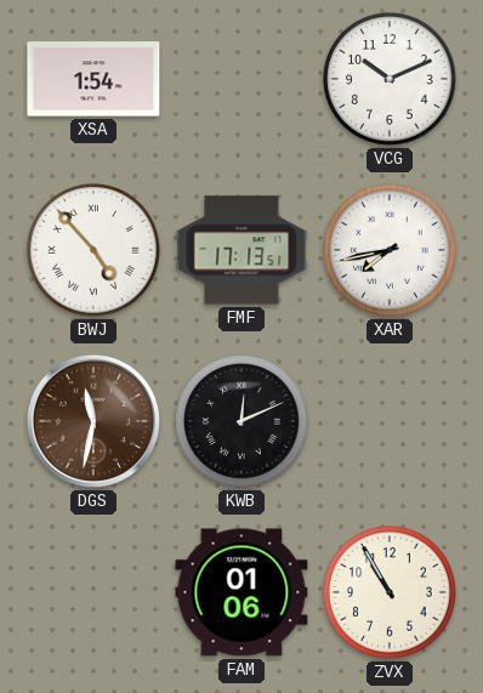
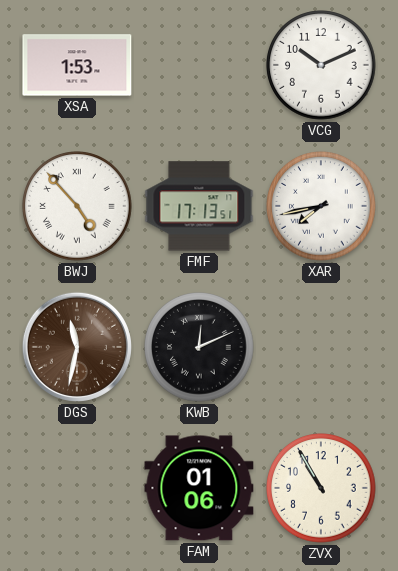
XSA: 1:54 -> 1:53
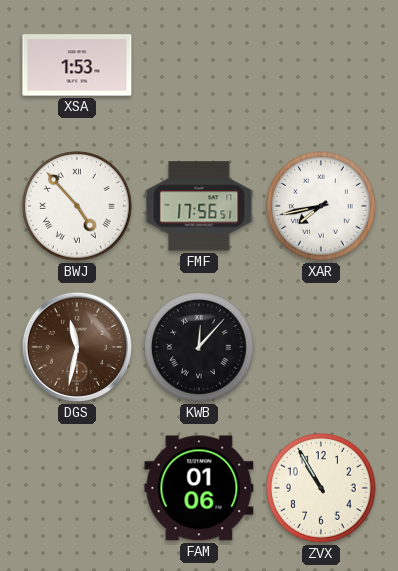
VCG: 10:11 -> none
FMF: 17:13 -> 17:56
KWB: 12:11 -> 12:07
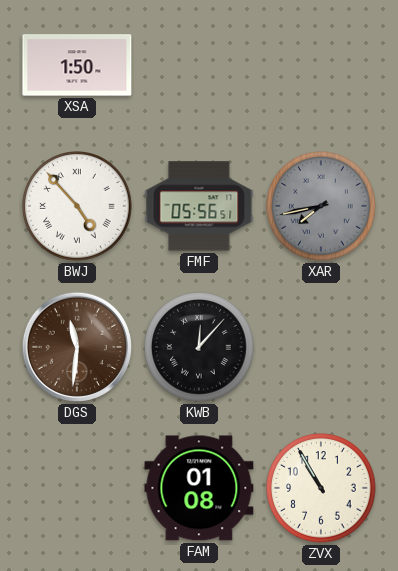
XSA: 1:53 -> 1:50
FMF: 17:56 -> 05:56
XAR dial: white -> grey
DGS: 11:32 -> 11:31
FAM: 01:06 -> 01:08
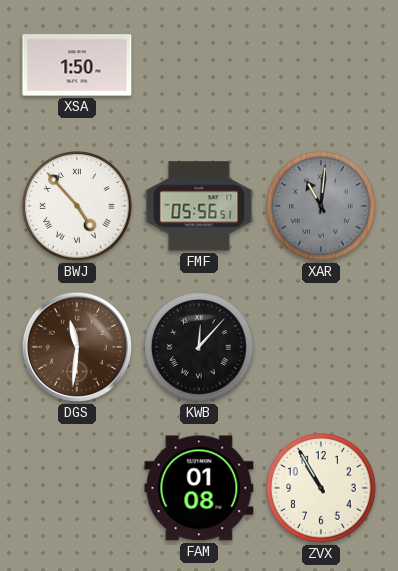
XAR: 7:43 -> 11:01
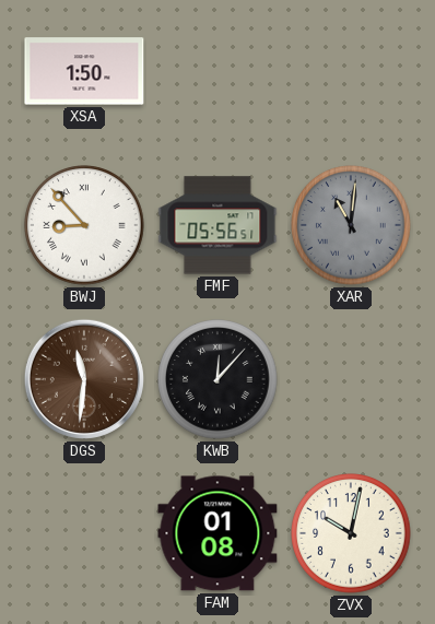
BWJ: 4:53 -> 8:53
ZVX: 10:55 -> 10:02
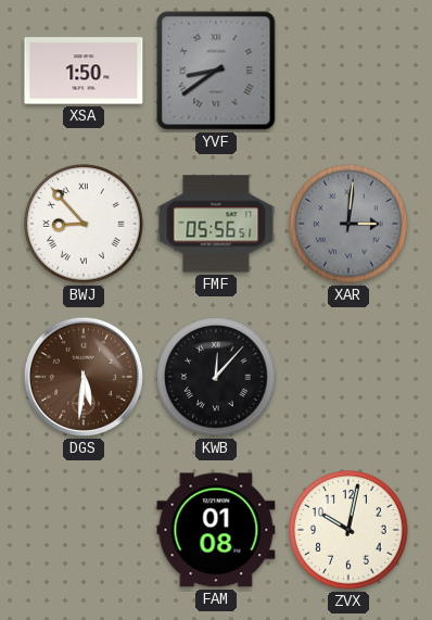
YVF: none -> 8:39
XAR: 11:01 -> 3:01
DGS: 11:31 -> 5:31
